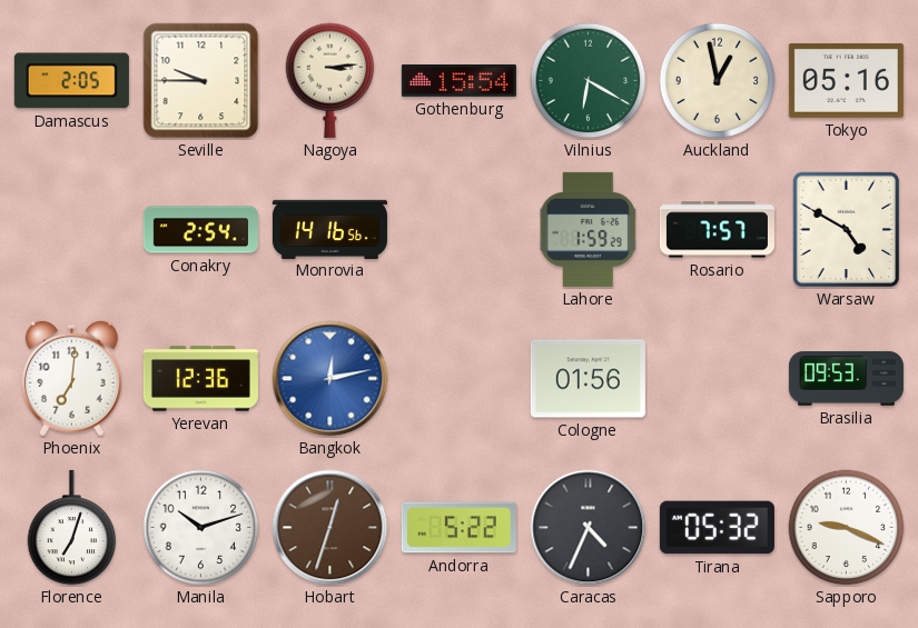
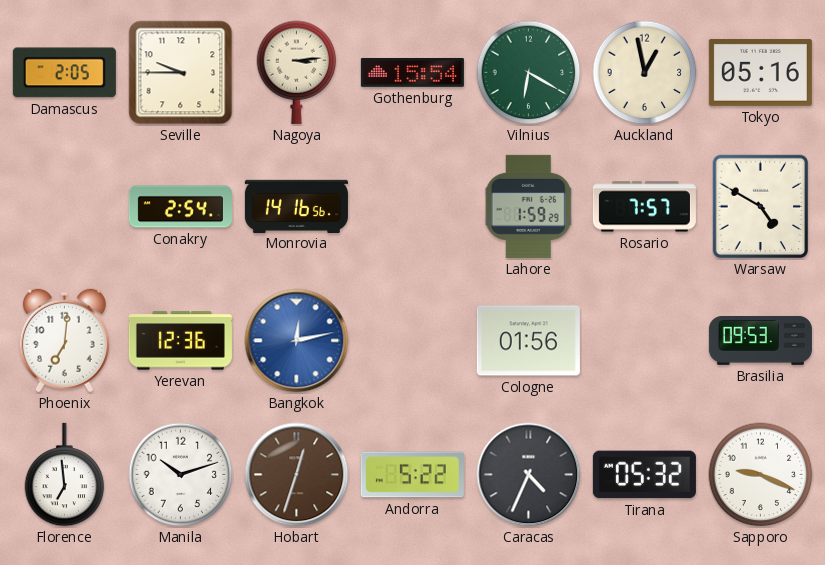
Florence: 7:03 -> 6:59
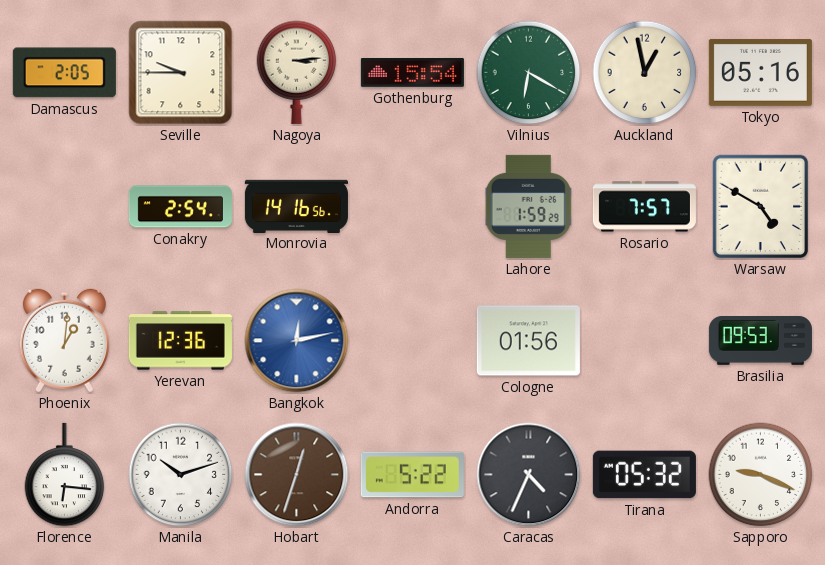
Phoenix: 7:01 -> 1:01
Florence: 6:59 -> 6:16
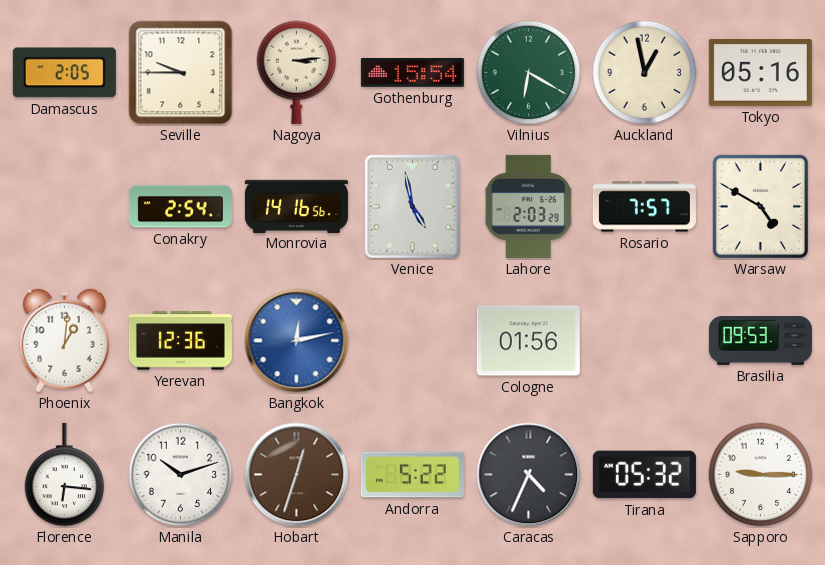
Venice: none -> 4:58
Lahore: 1:59 -> 2:03
Sapporo: 9:19 -> 9:15
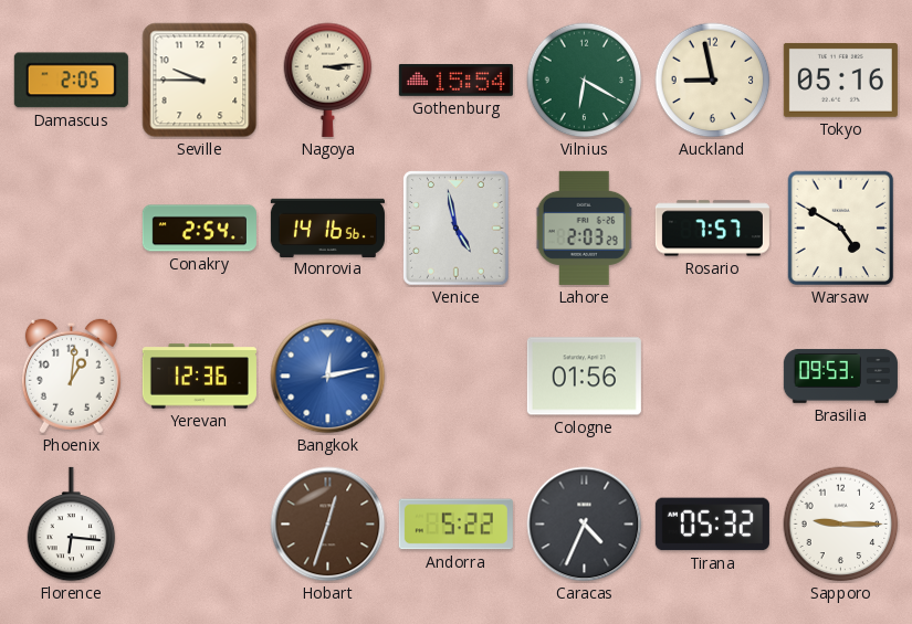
Auckland: 12:58 -> 8:58
Manila: 10:12 -> none
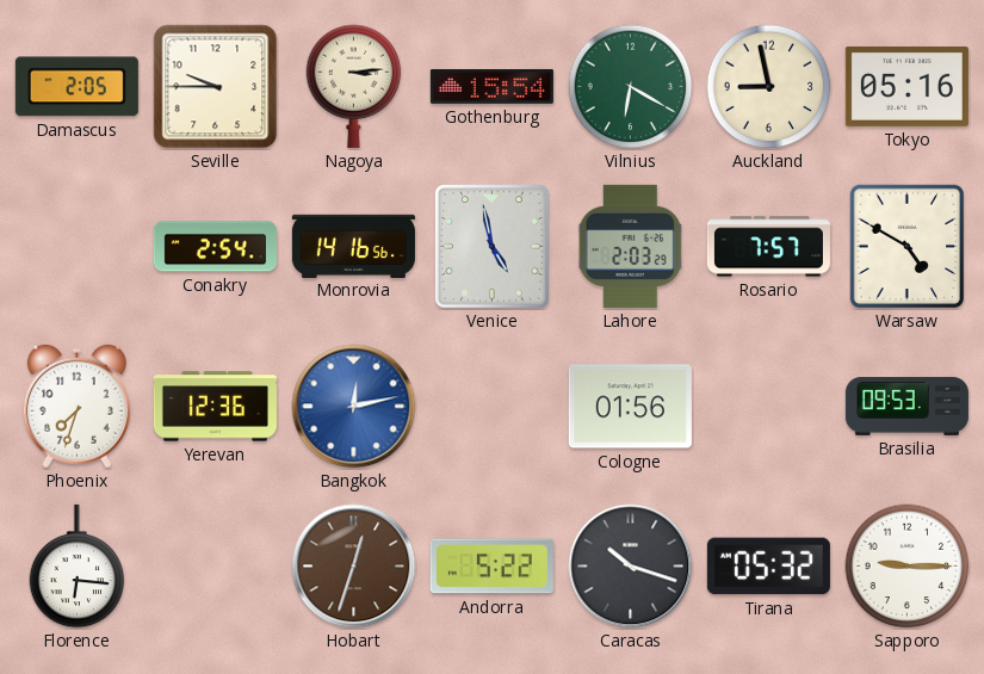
Phoenix: 1:01 -> 7:33
Caracas: 4:34 -> 10:18
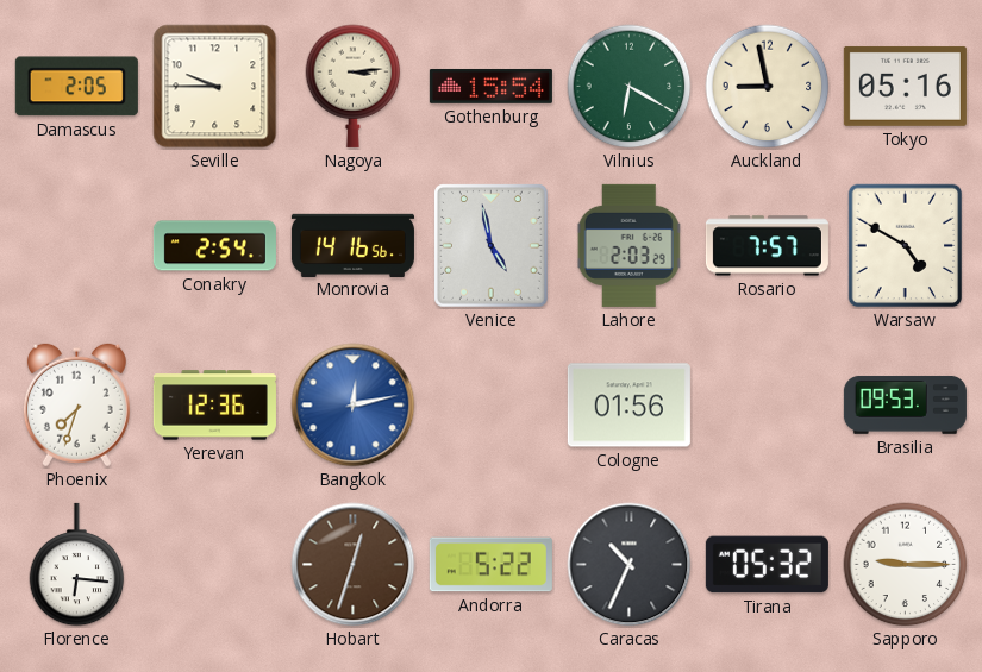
Caracas: 10:18 -> 10:34
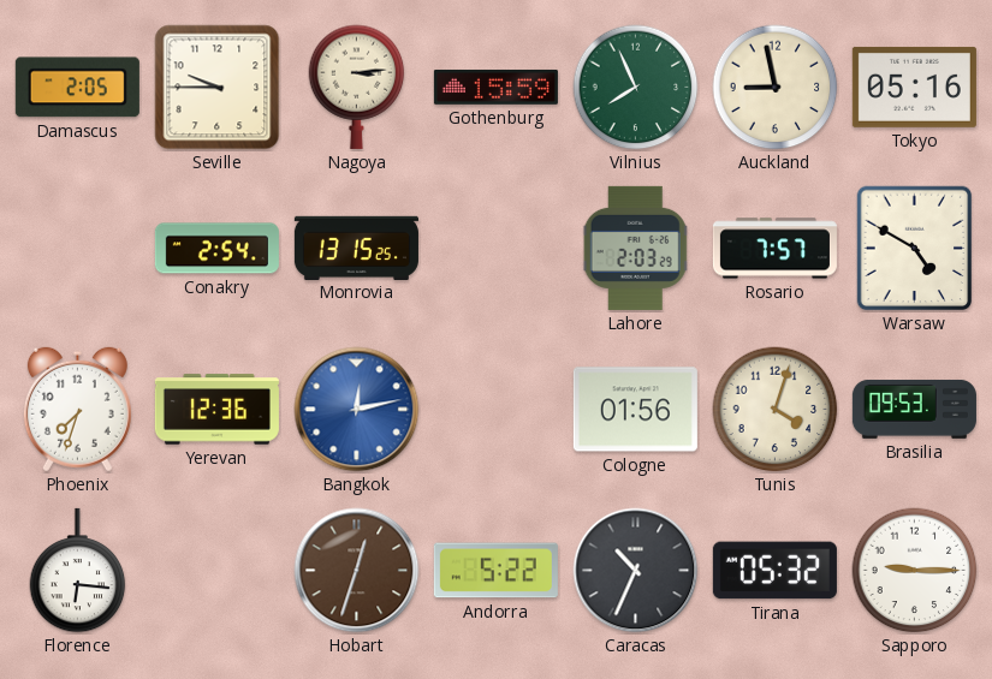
Gothenburg: 15:54 -> 15:59
Vilnius: 6:20 -> 7:56
Monrovia: 14:16 -> 13:15
Venice: 4:58 -> none
Tunis: none -> 4:03
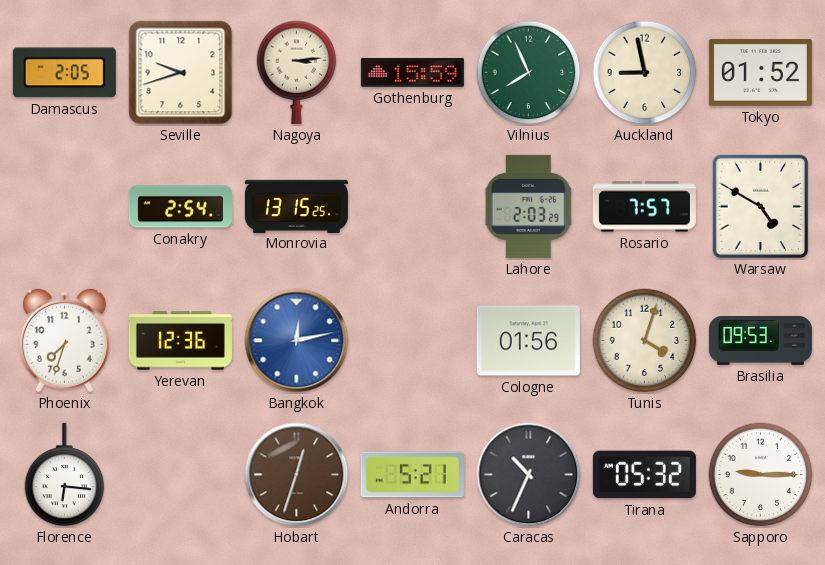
Seville: 9:45 -> 9:42
Tokyo: 05:16 -> 01:52
Andorra: 5:22 -> 5:21
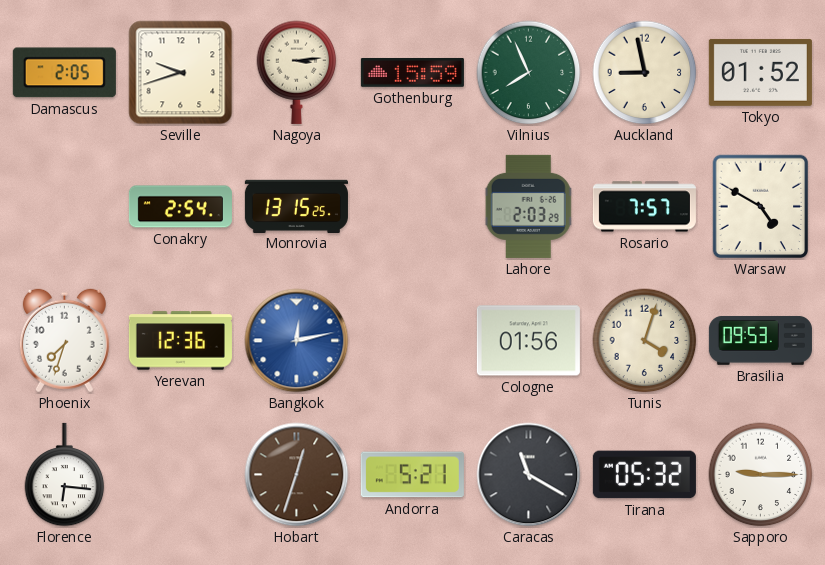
Caracas: 10:34 -> 11:20
